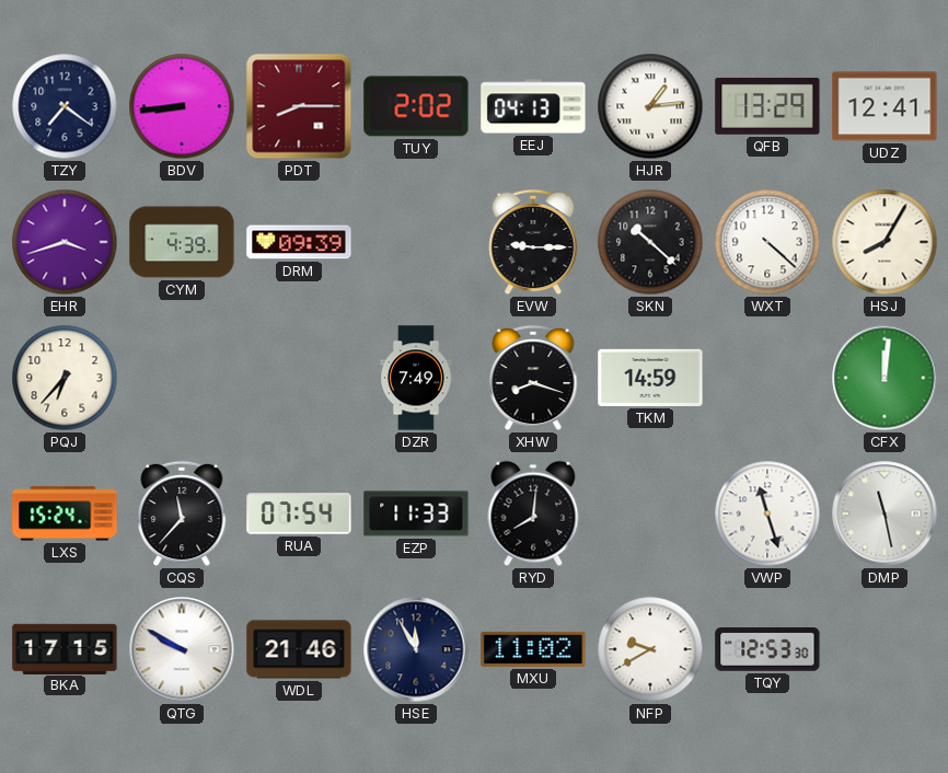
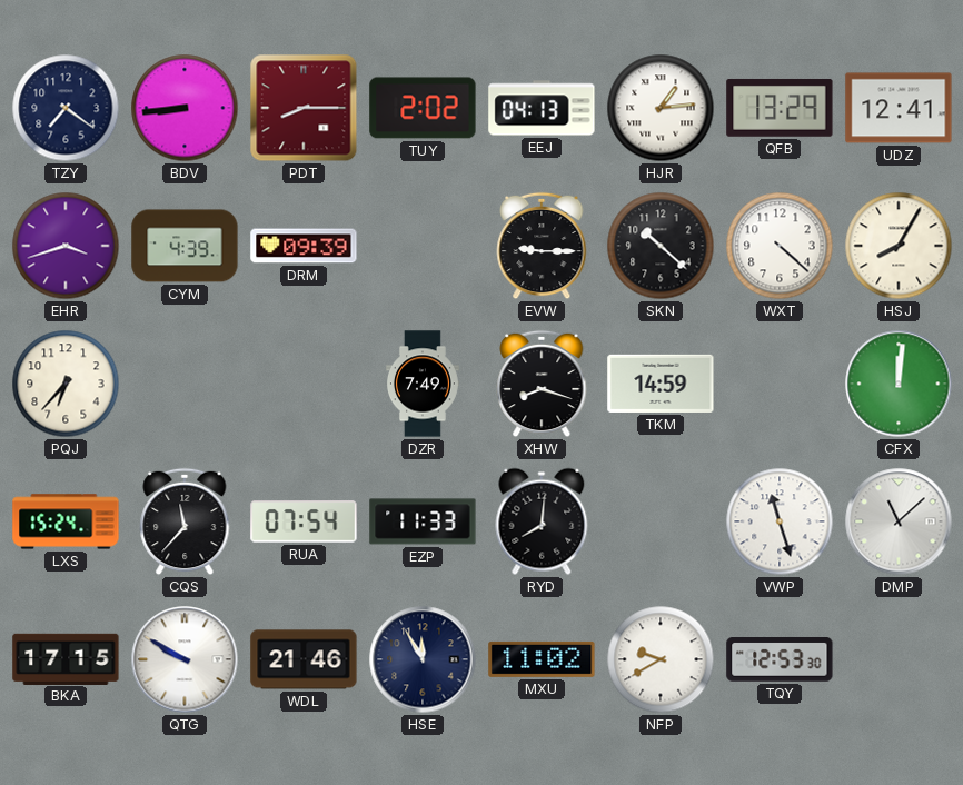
DMP: 11:28 -> 11:08
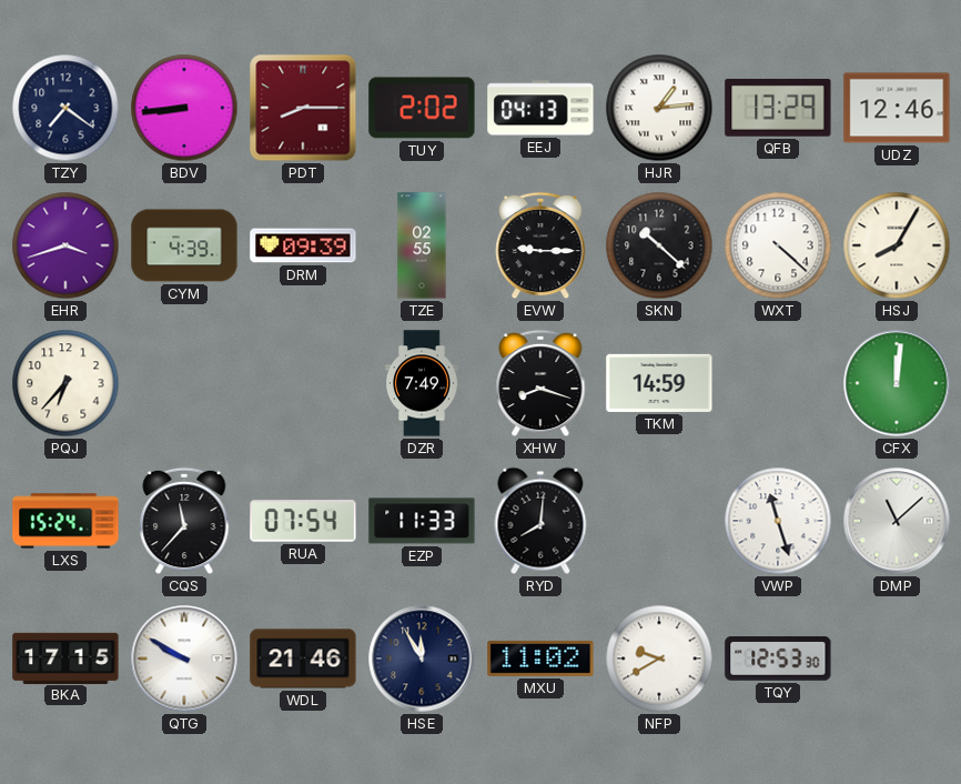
UDZ: 12:41 -> 12:46
TZE: none -> 02:55
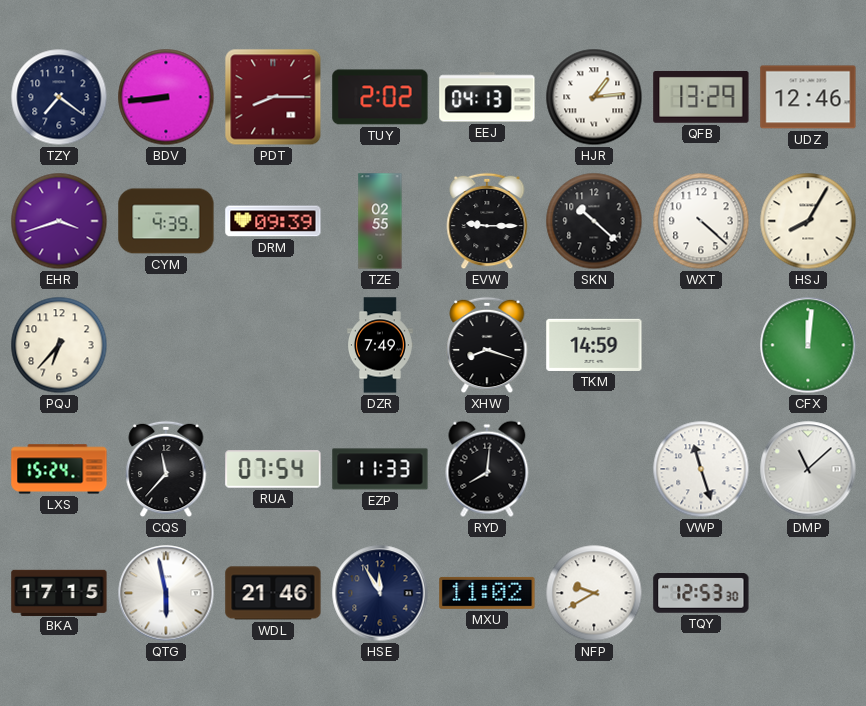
QTG: 9:50 -> 5:58
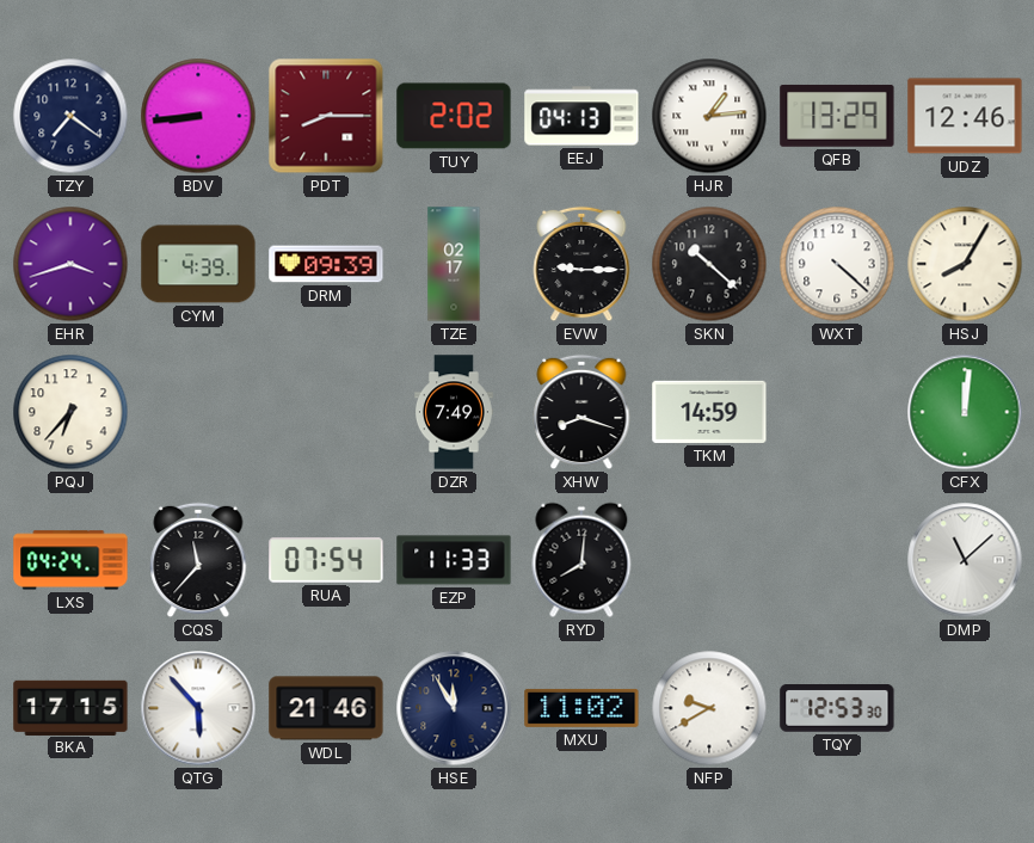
TZE: 02:55 -> 02:17
LXS: 15:24 -> 04:24
VWP: 11:27 -> none
QTG: 5:58 -> 5:53
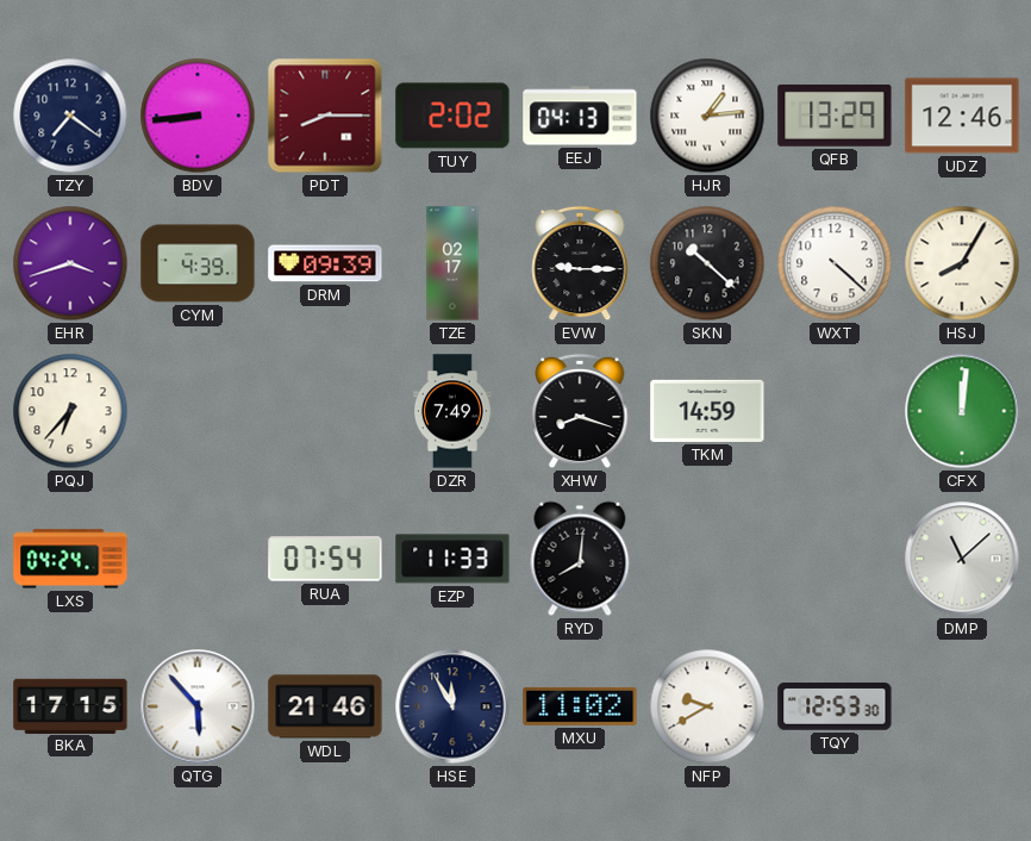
CQS: 11:37 -> none
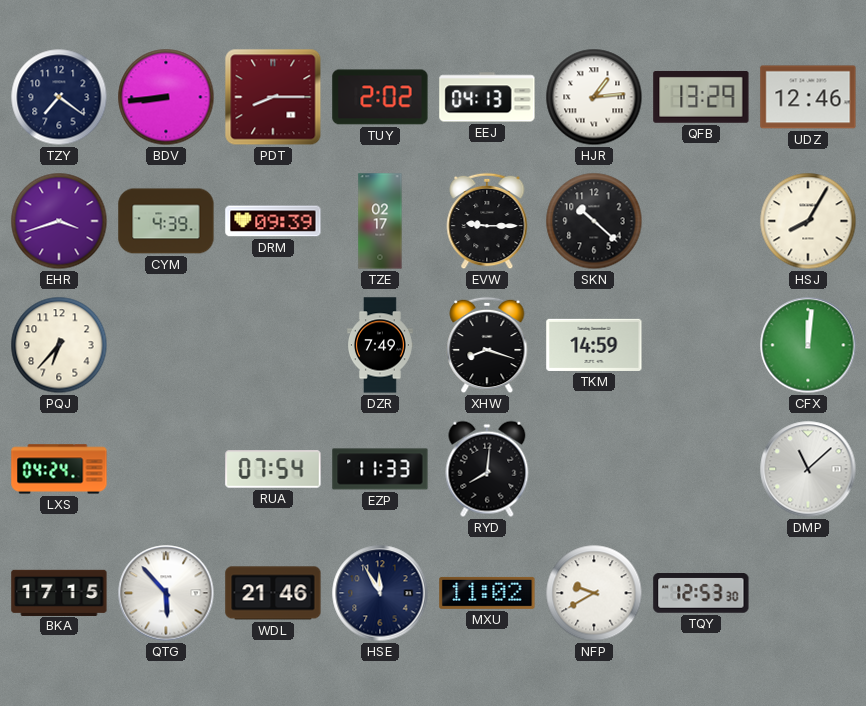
WXT: 4:22 -> none
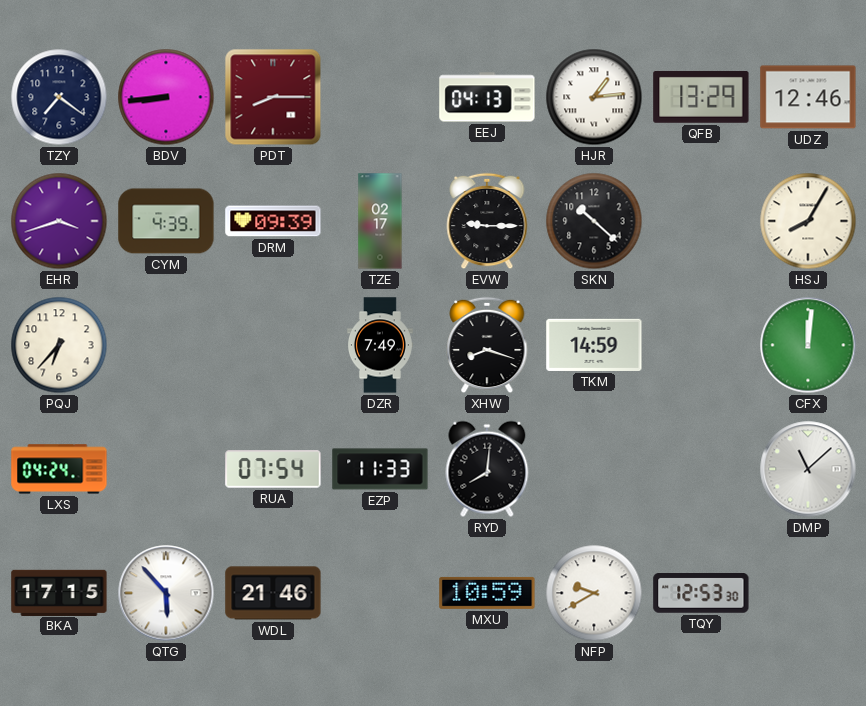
TUY: 2:02 -> none
HSE: 11:55 -> none
MXU: 11:02 -> 10:59
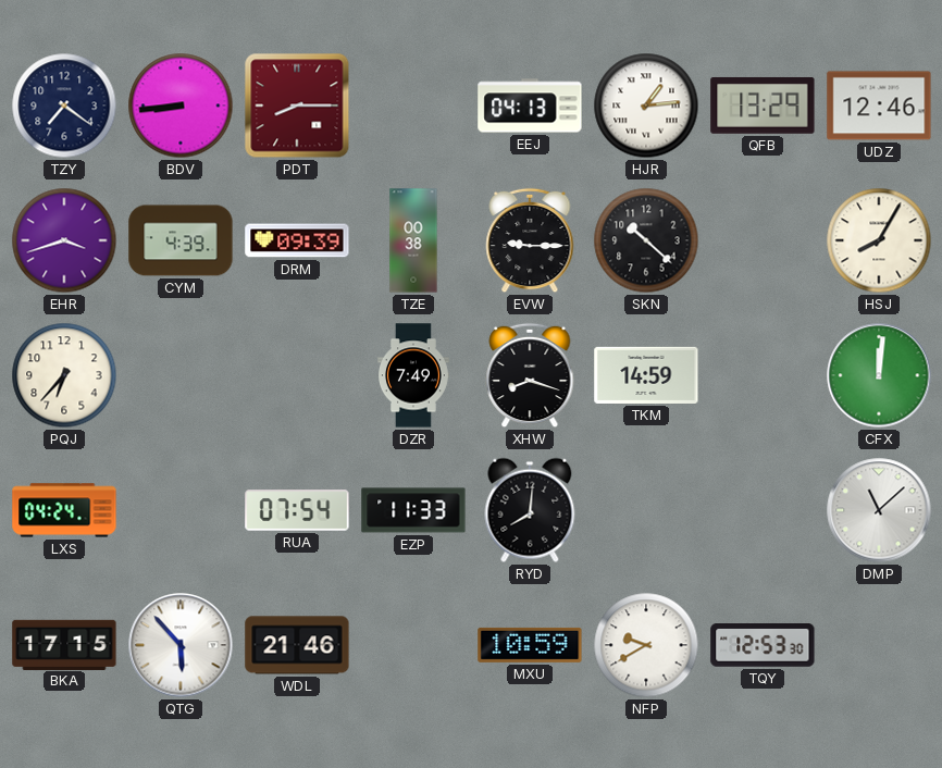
TZE: 02:17 -> 00:38
